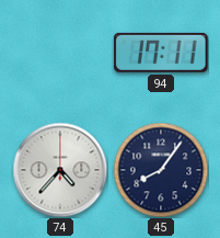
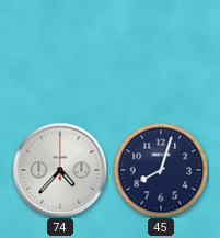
94: 17:11 -> none
45: 8:06 -> 8:03
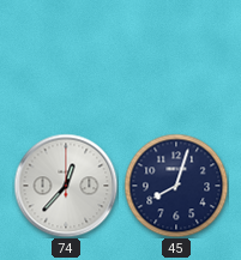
74: 4:37 -> 12:37
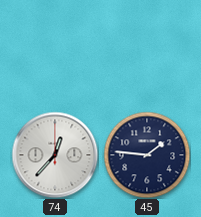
45: 8:03 -> 1:46
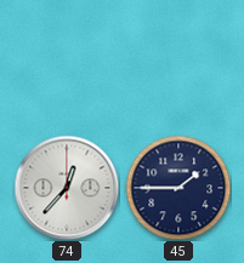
45: 1:46 -> 1:45
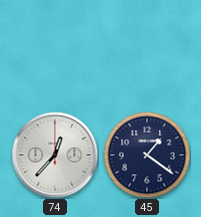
45: 1:45 -> 1:21
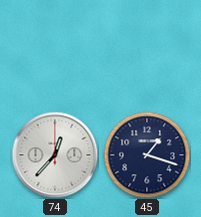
45: 1:21 -> 1:18
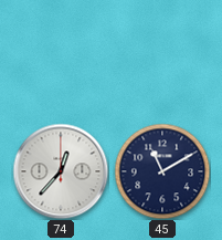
45: 1:18 -> 11:10
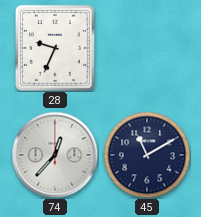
28: none -> 9:34
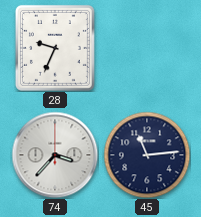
74: 12:37 -> 3:37
45: 11:10 -> 11:14
